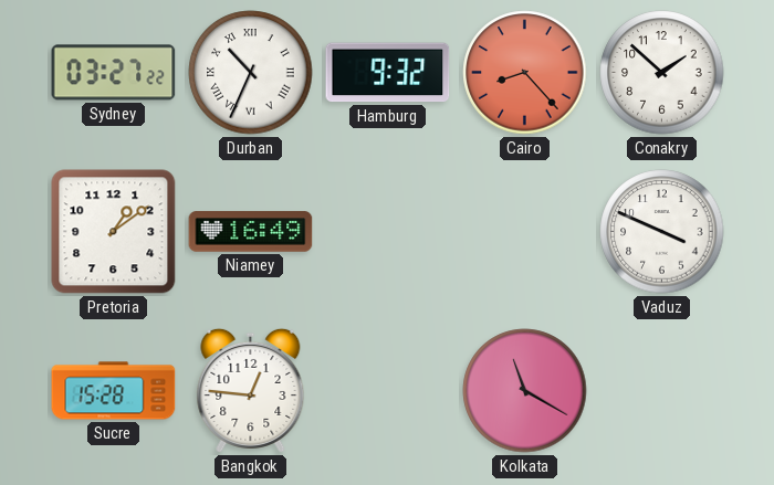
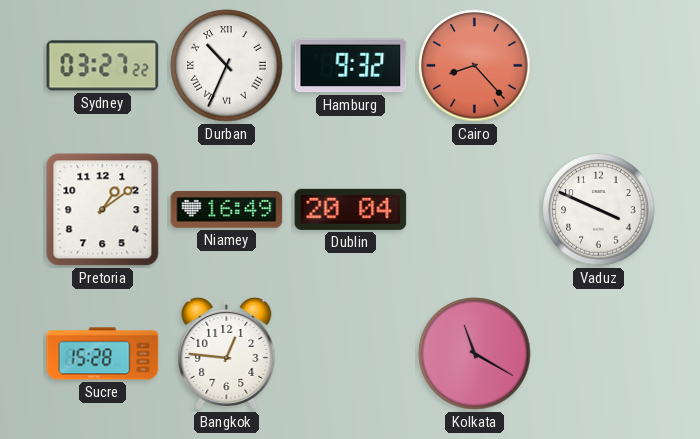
Conakry: 1:52 -> none
Dublin: none -> 20:04
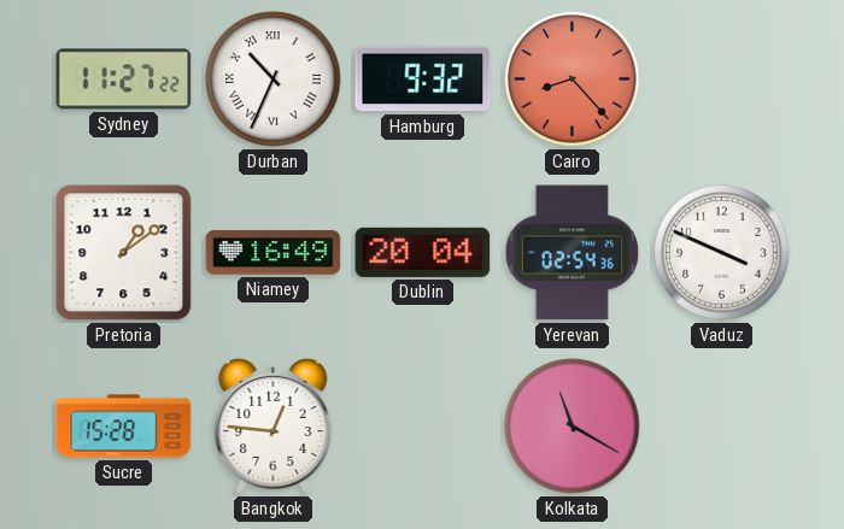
Sydney: 03:27 -> 11:27
Yerevan: none -> 02:54
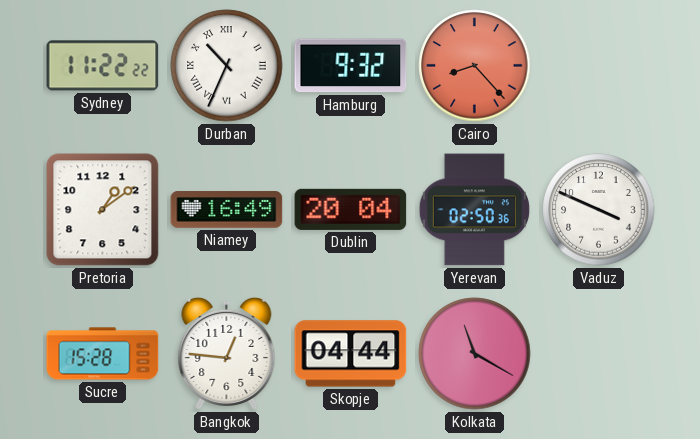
Sydney: 11:27 -> 11:22
Yerevan: 02:54 -> 02:50
Skopje: none -> 04:44
